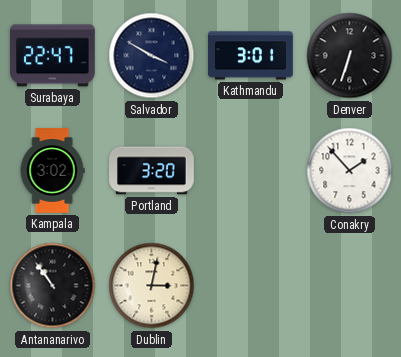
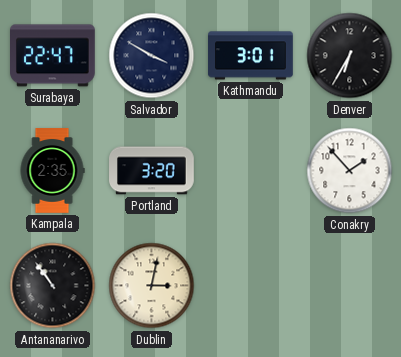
Denver: 6:33 -> 6:35
Kampala: 3:02 -> 2:35
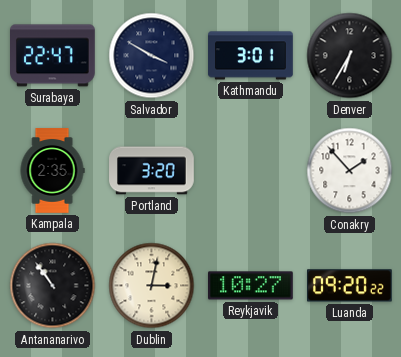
Reykjavik: none -> 10:27
Luanda: none -> 09:20
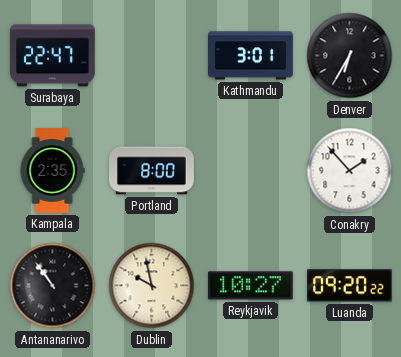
Salvador: 3:50 -> none
Portland: 3:20 -> 8:00
Dublin: 3:02 -> 9:58
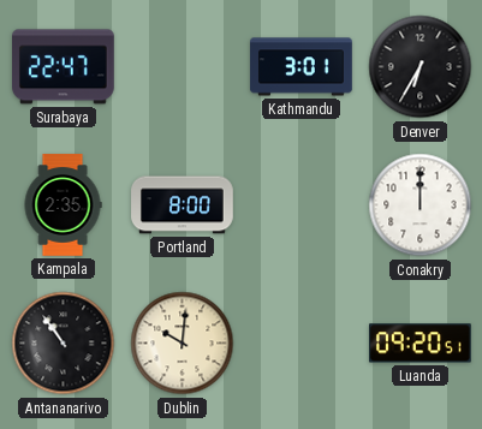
Conakry: 1:53 -> 12:00
Dublin: 9:58 -> 10:01
Reykjavik: 10:27 -> none
Luanda: 09:20:22 -> 09:20:51
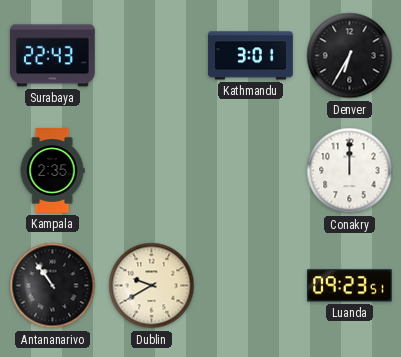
Surabaya: 22:47 -> 22:43
Portland: 8:00 -> none
Dublin: 10:01 -> 9:40
Luanda: 09:20 -> 09:23
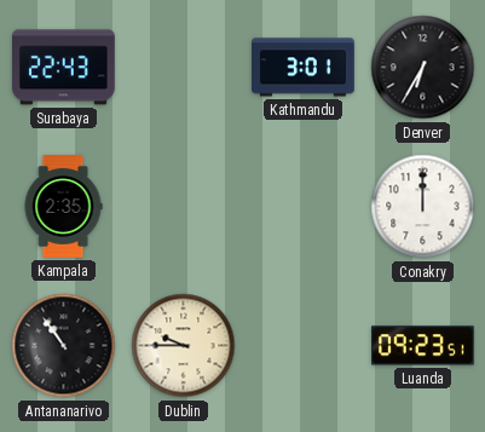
Dublin: 9:40 -> 9:45
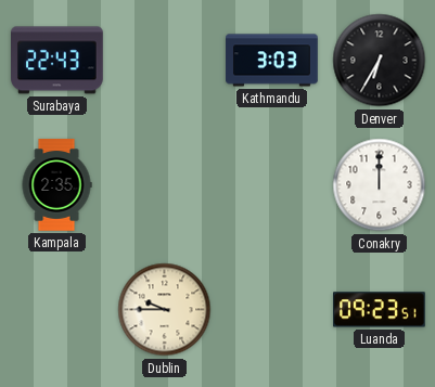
Kathmandu: 3:01 -> 3:03
Antananarivo: 10:54 -> none
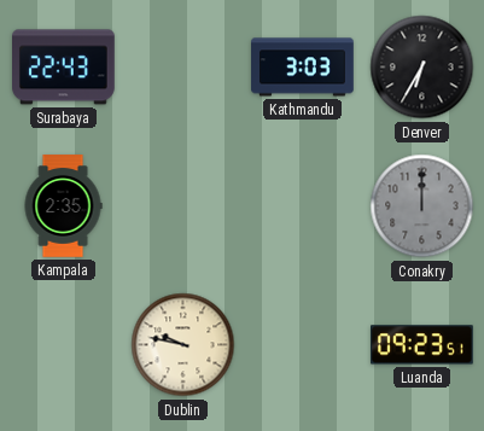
Conakry dial: white -> grey
Dublin: 9:45 -> 9:47
